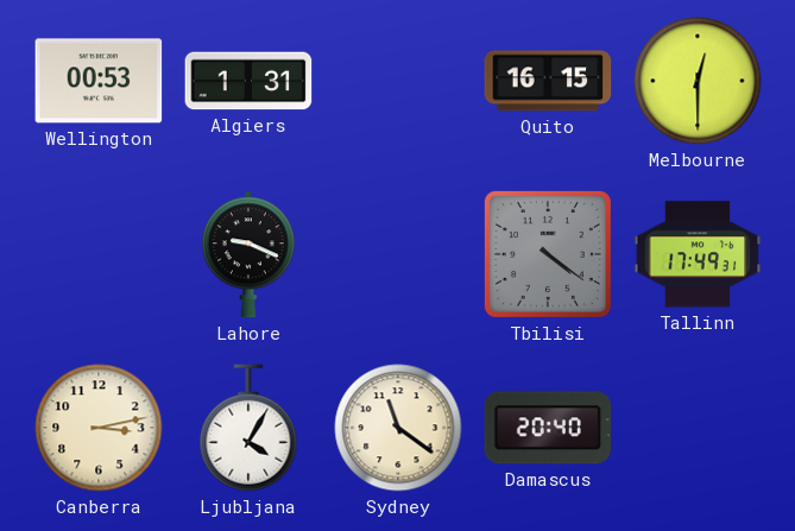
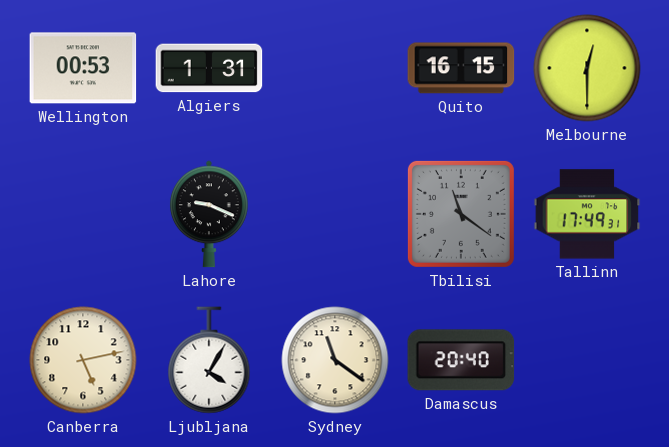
Tbilisi: 4:21 -> 11:21
Canberra: 3:13 -> 5:13
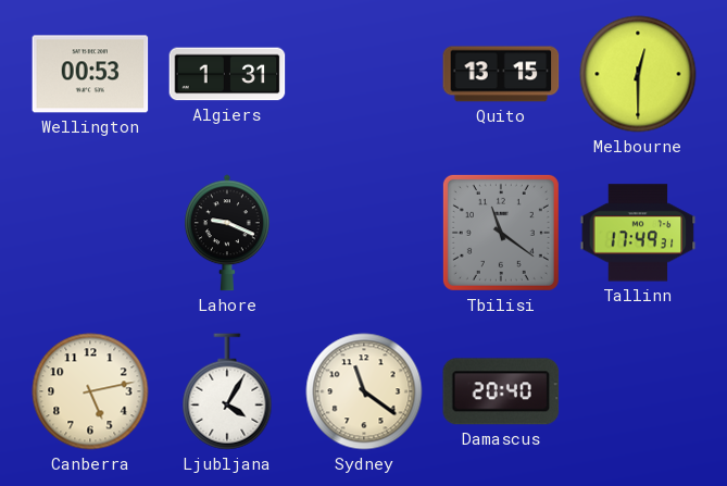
Quito: 16:15 -> 13:15
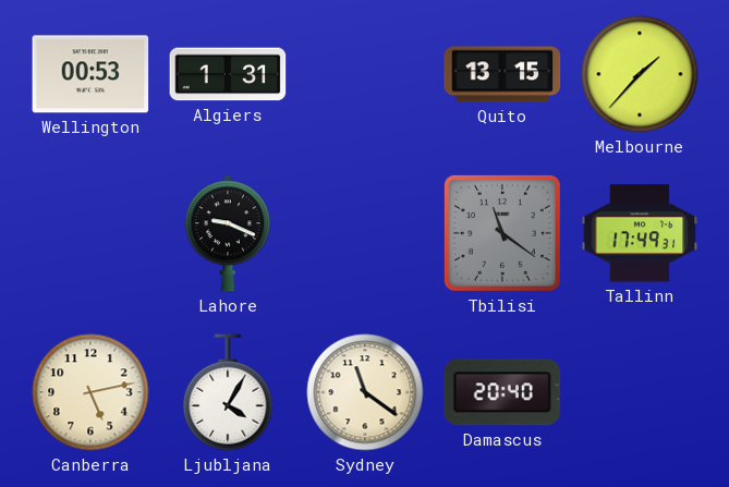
Melbourne: 12:30 -> 1:37
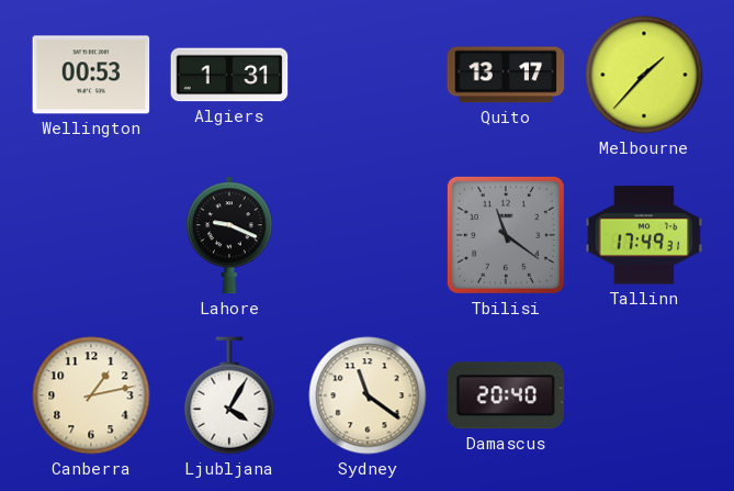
Quito: 13:15 -> 13:17
Canberra: 5:13 -> 1:13
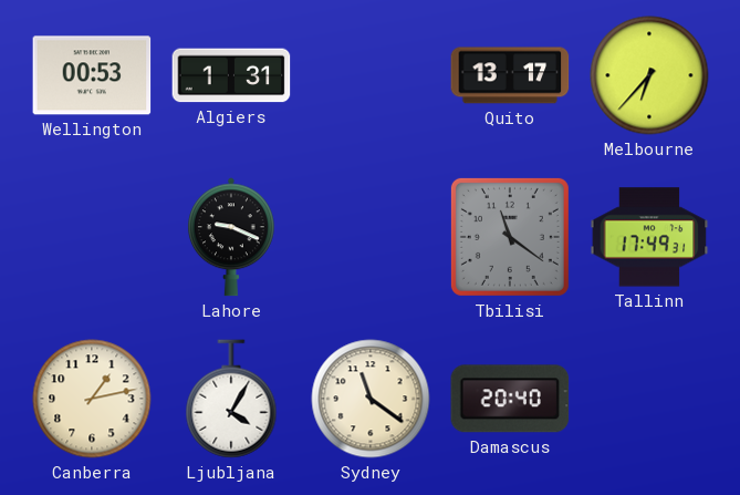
Melbourne: 1:37 -> 6:37
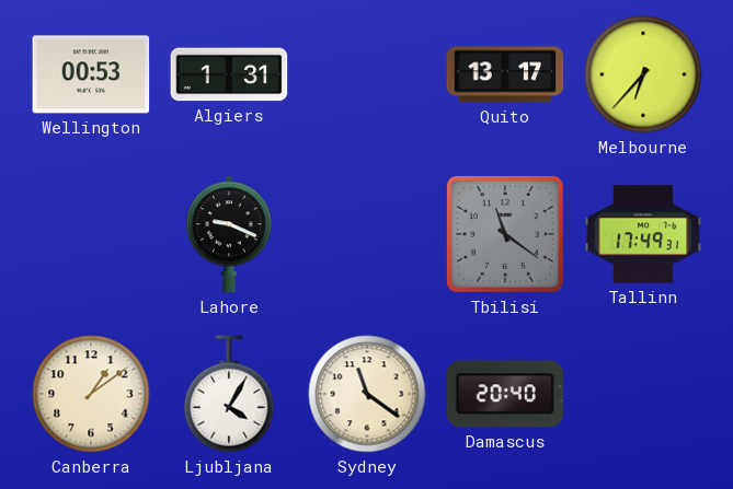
Canberra: 1:13 -> 1:09
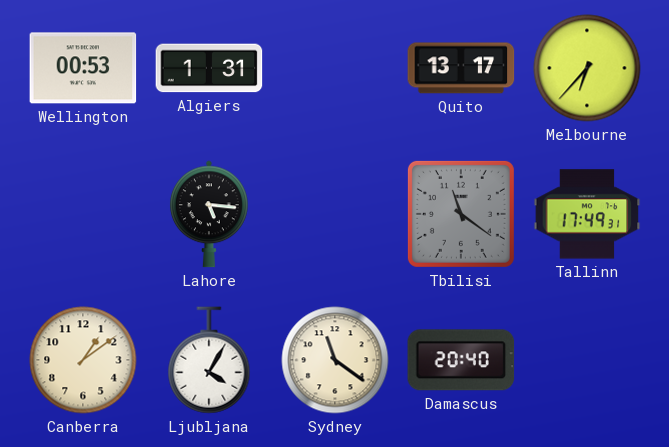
Lahore: 9:19 -> 5:16
